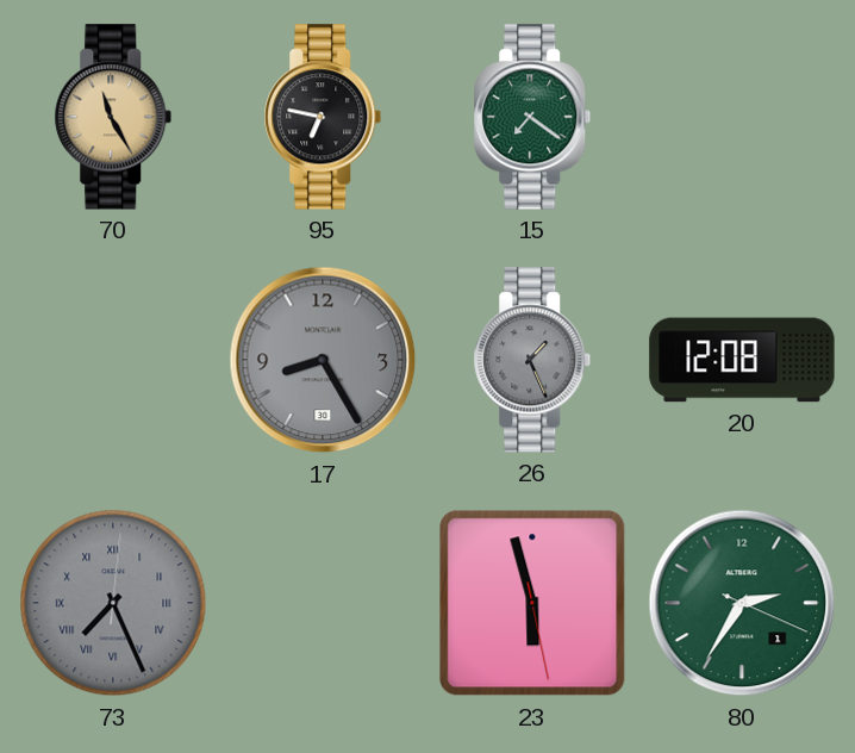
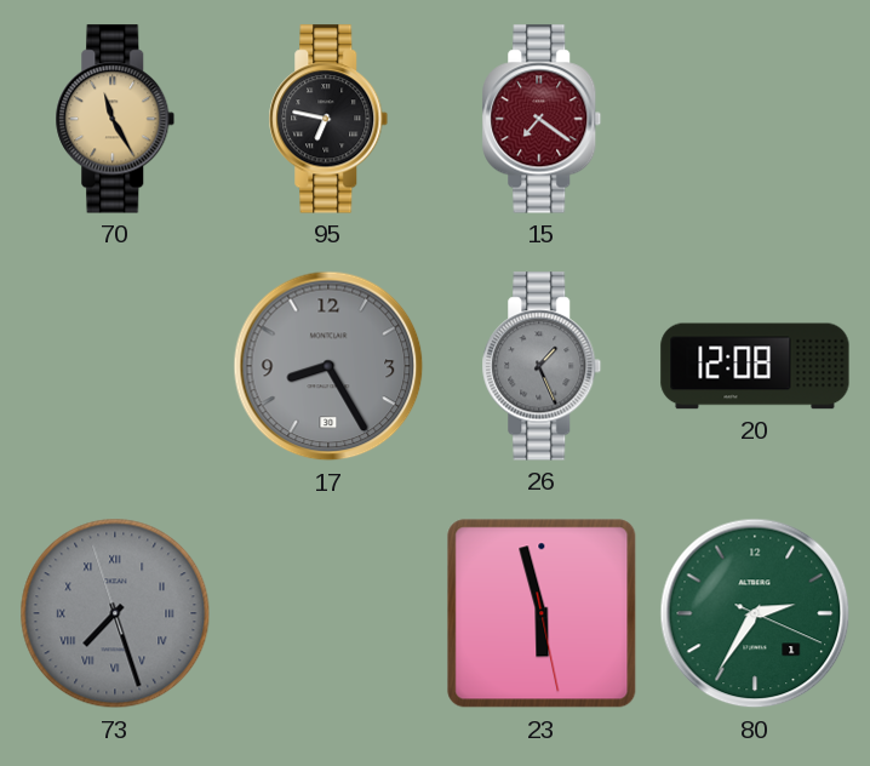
15 dial: green -> burgundy
73: 7:26:01 -> 7:26:57
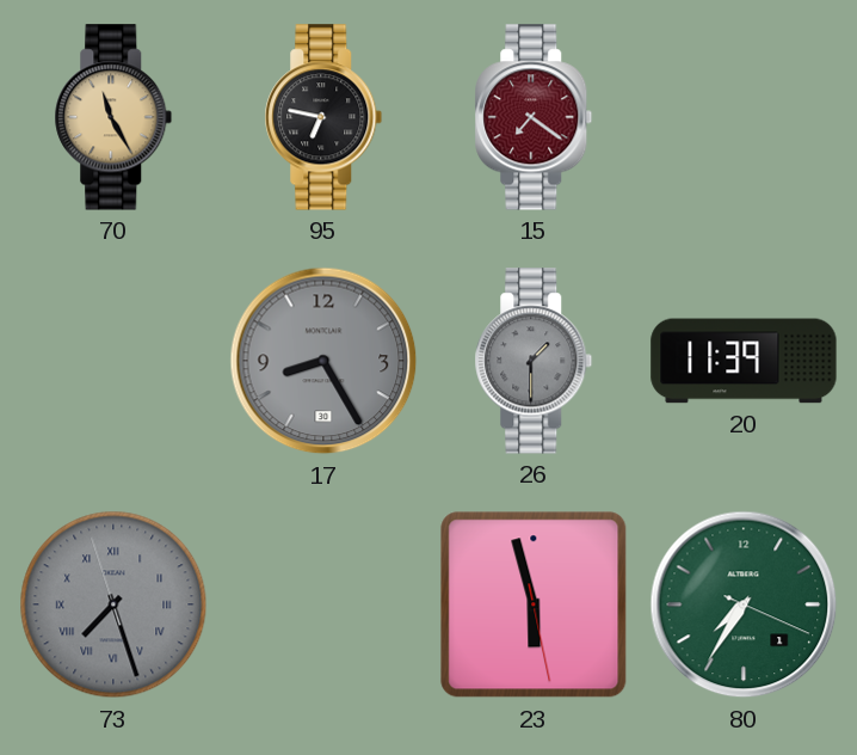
26: 1:26 -> 1:30
20: 12:08 -> 11:39
80: 2:35 -> 7:35
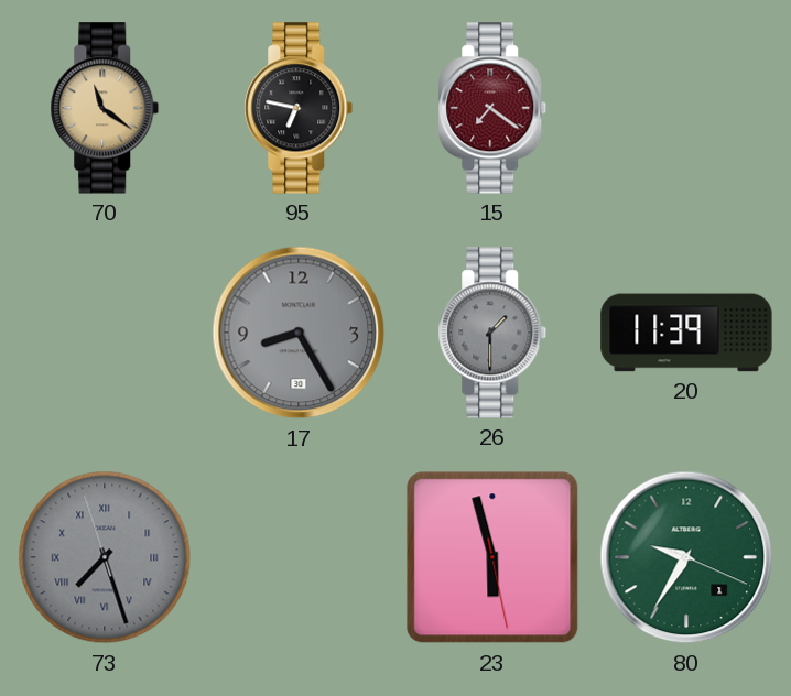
70: 11:25 -> 11:21
80: 7:35 -> 9:35
